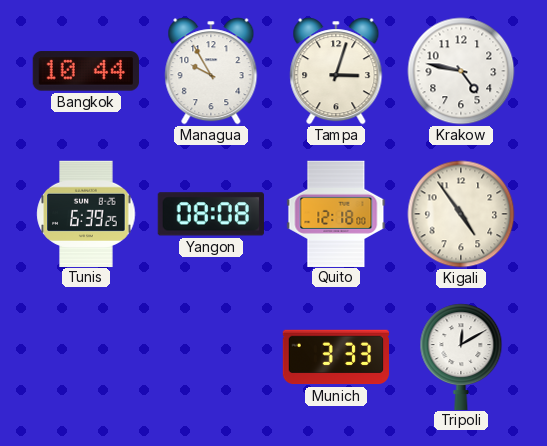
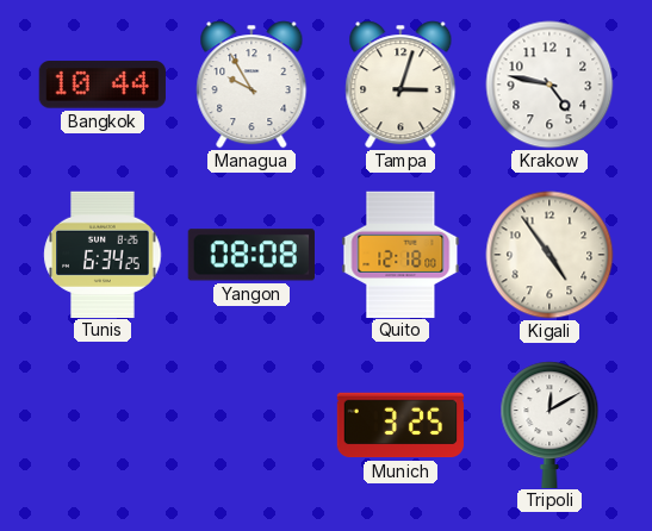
Tunis: 6:39 -> 6:34
Munich: 3:33 -> 3:25
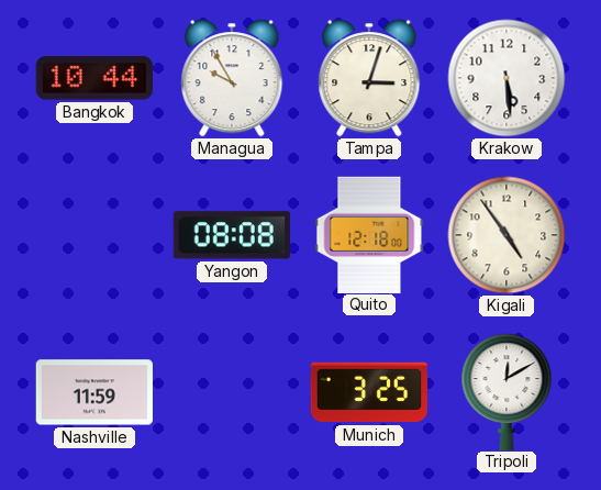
Krakow: 4:47 -> 5:29
Tunis: 6:34 -> none
Nashville: none -> 11:59
